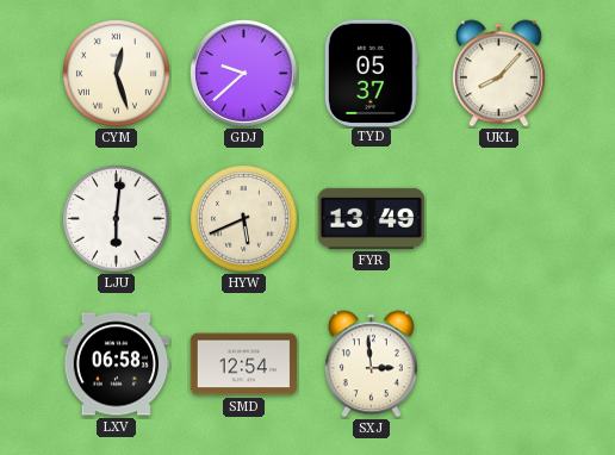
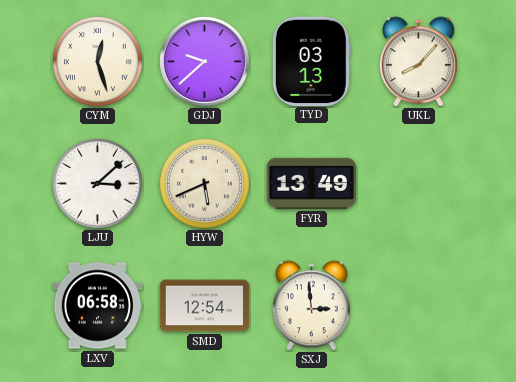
TYD: 05:37 -> 03:13
LJU: 6:01 -> 3:08
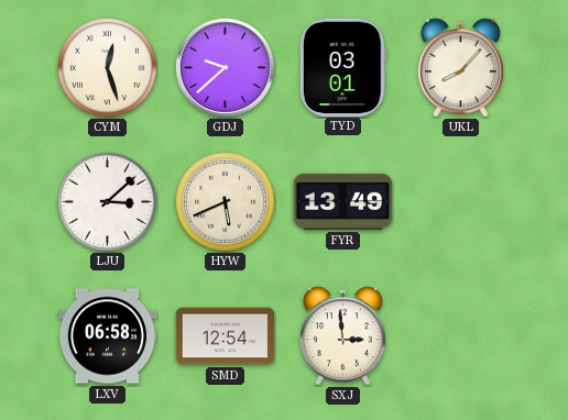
TYD: 03:13 -> 03:01
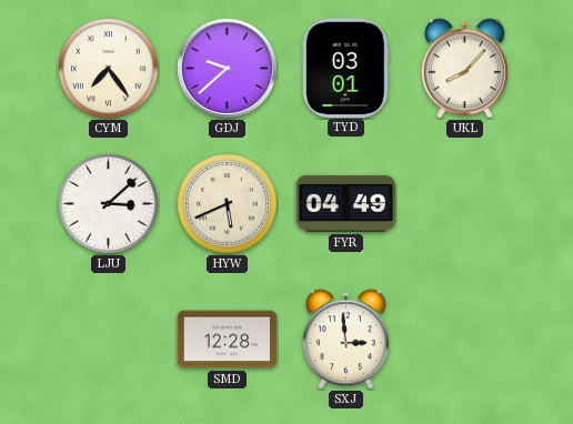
CYM: 12:27 -> 7:24
FYR: 13:49 -> 04:49
LXV: 06:58 -> none
SMD: 12:54 -> 12:28
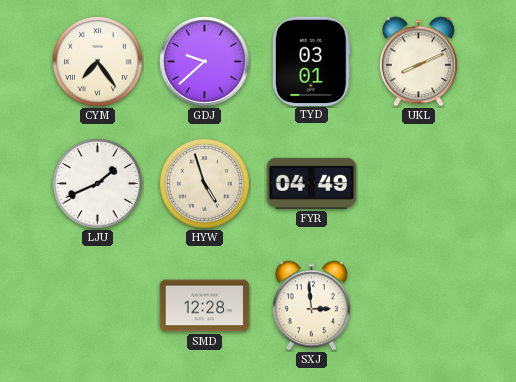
UKL: 8:07 -> 8:11
LJU: 3:08 -> 1:41
HYW: 5:41 -> 4:57
